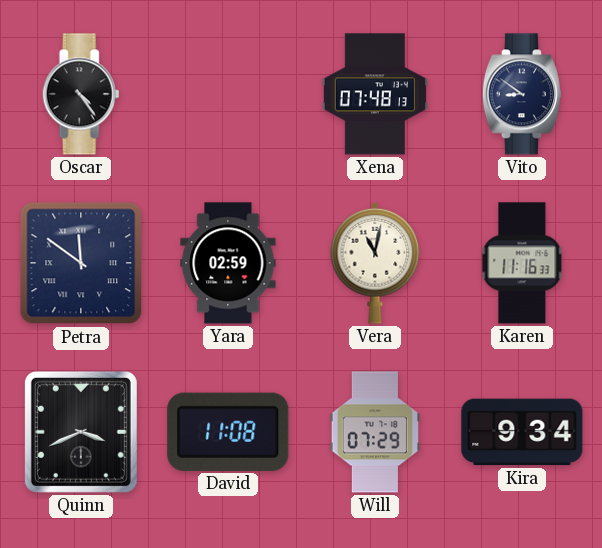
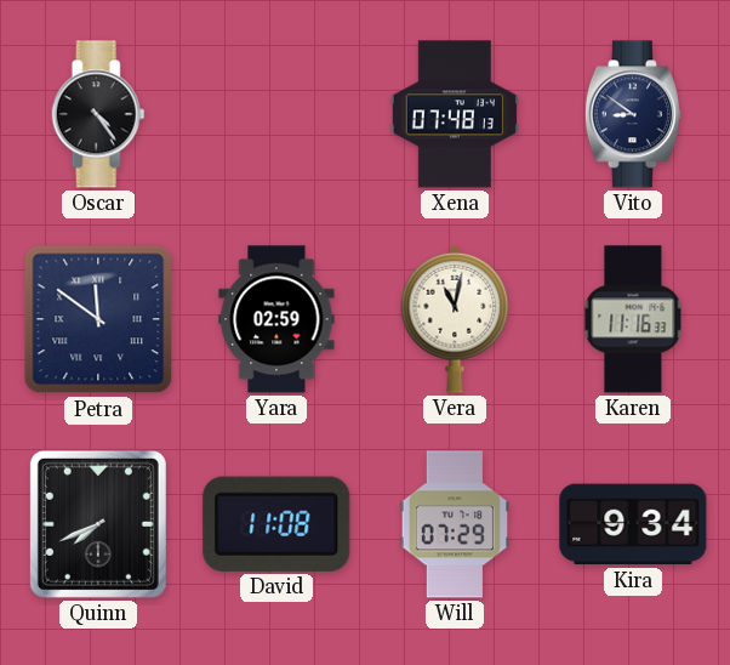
Quinn: 3:41 -> 7:41
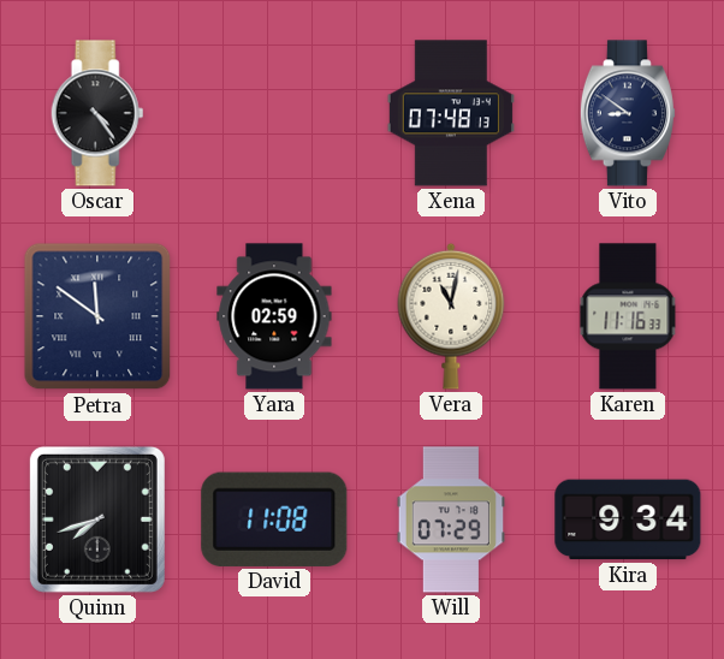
Quinn: 7:41 -> 7:42
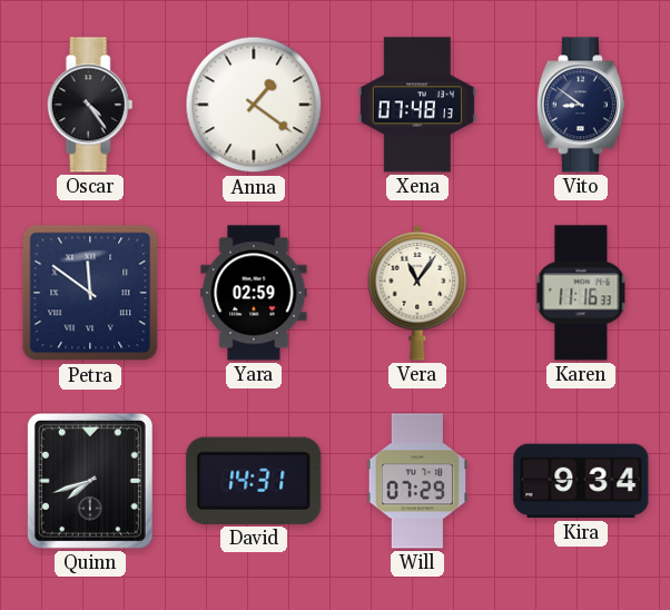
Anna: none -> 1:21
Vera: 11:02 -> 11:06
David: 11:08 -> 14:31
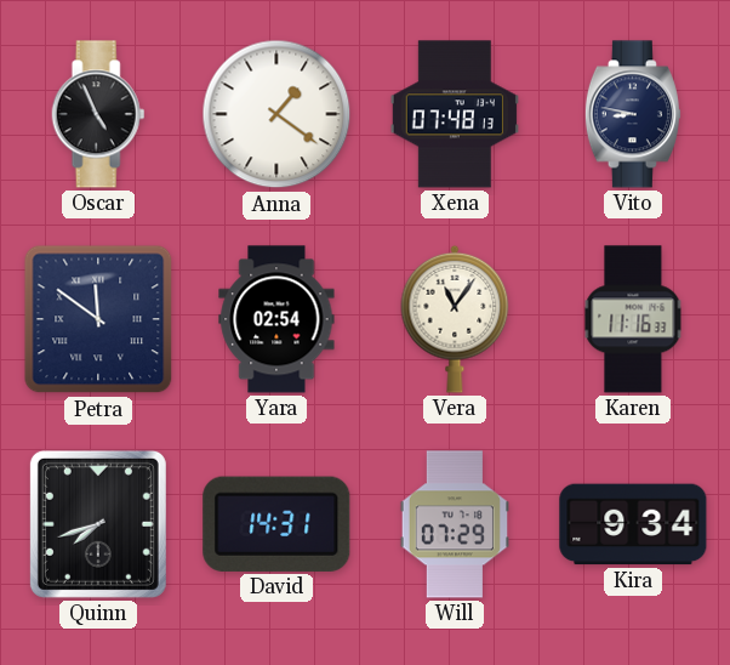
Oscar: 4:24 -> 4:56
Vito: 8:51 -> 8:47
Yara: 02:59 -> 02:54
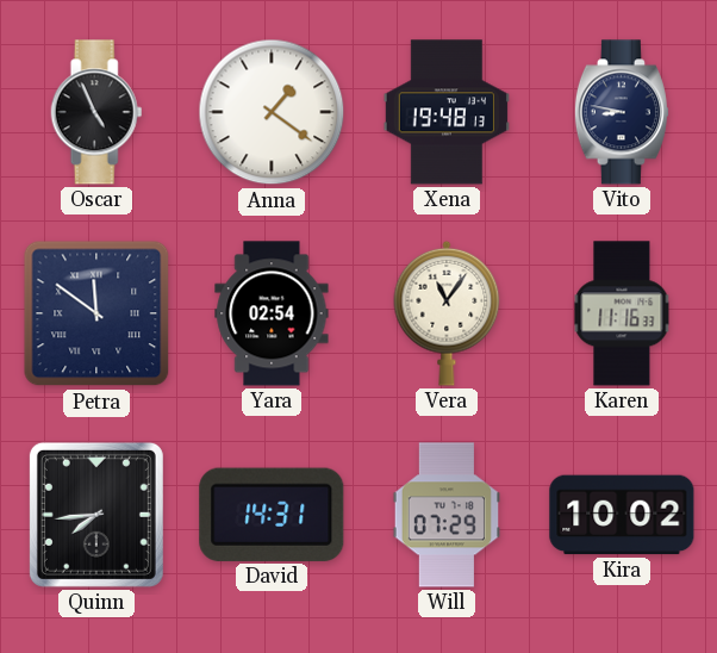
Xena: 07:48 -> 19:48
Quinn: 7:42 -> 7:44
Kira: 9:34 -> 10:02
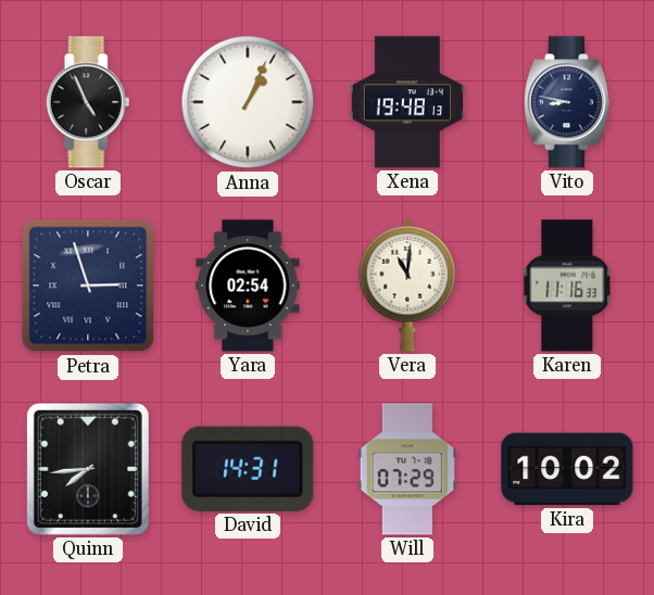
Anna: 1:21 -> 1:04
Petra: 11:51 -> 2:57
Vera: 11:06 -> 11:01
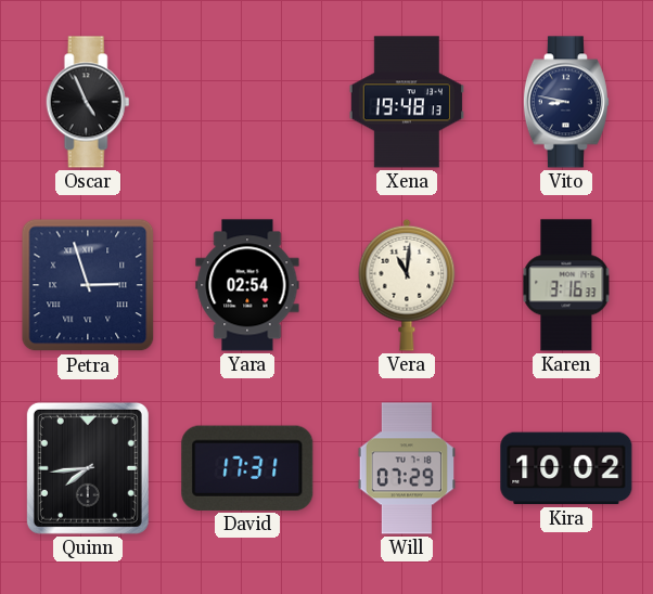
Anna: 1:04 -> none
Karen: 11:16 -> 3:16
David: 14:31 -> 17:31
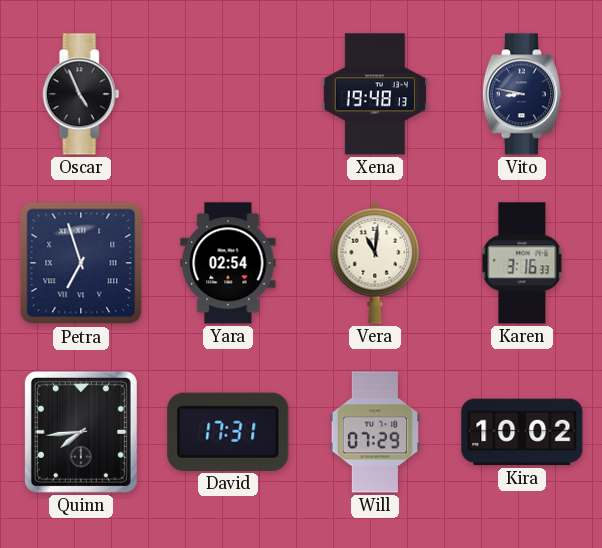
Petra: 2:57 -> 6:57
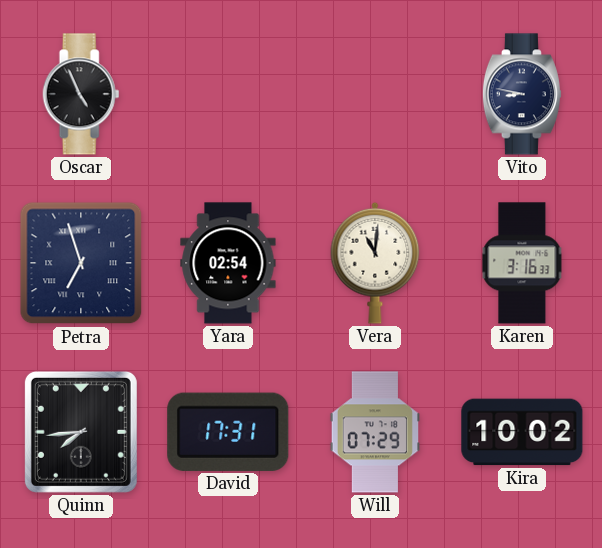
Xena: 19:48 -> none
